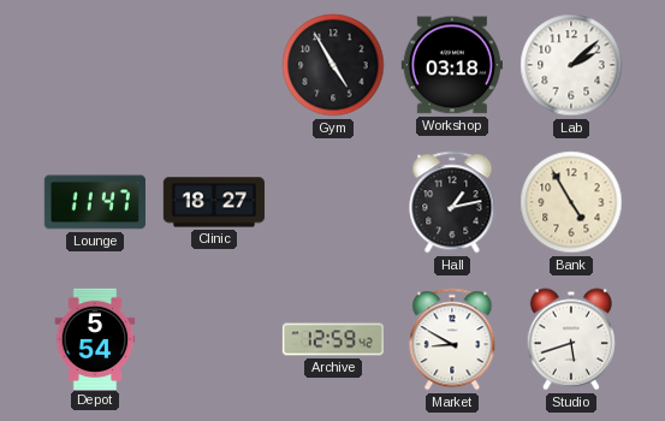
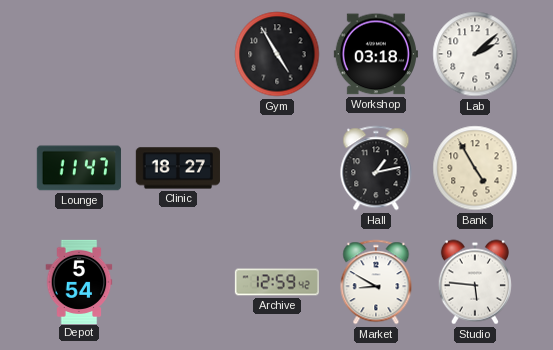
Studio: 5:42 -> 5:46
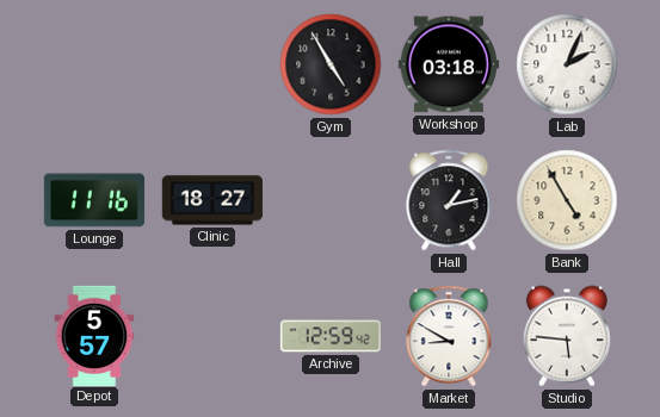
Lab: 2:08 -> 2:04
Lounge: 11:47 -> 11:16
Depot: 5:54 -> 5:57
